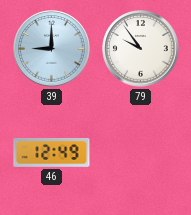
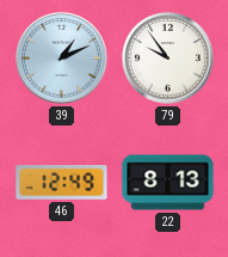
39: 9:00 -> 1:11
22: none -> 8:13
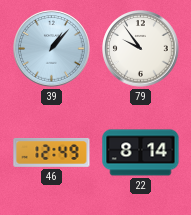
39: 1:11 -> 1:07
22: 8:13 -> 8:14
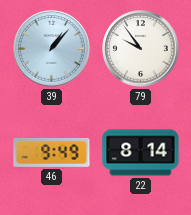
46: 12:49 -> 9:49
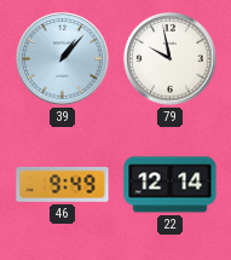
79: 9:54 -> 9:58
22: 8:14 -> 12:14
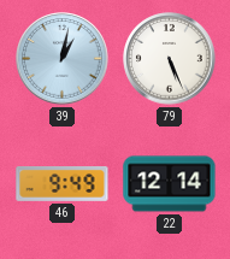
39: 1:07 -> 1:02
79: 9:58 -> 5:26
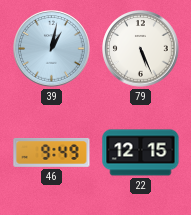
22: 12:14 -> 12:15
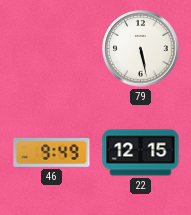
39: 1:02 -> none
79: 5:26 -> 5:28
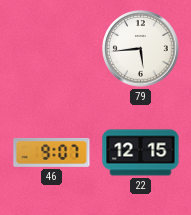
79: 5:28 -> 5:44
46: 9:49 -> 9:07
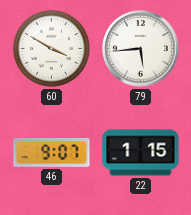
60: none -> 3:50
22: 12:15 -> 1:15
